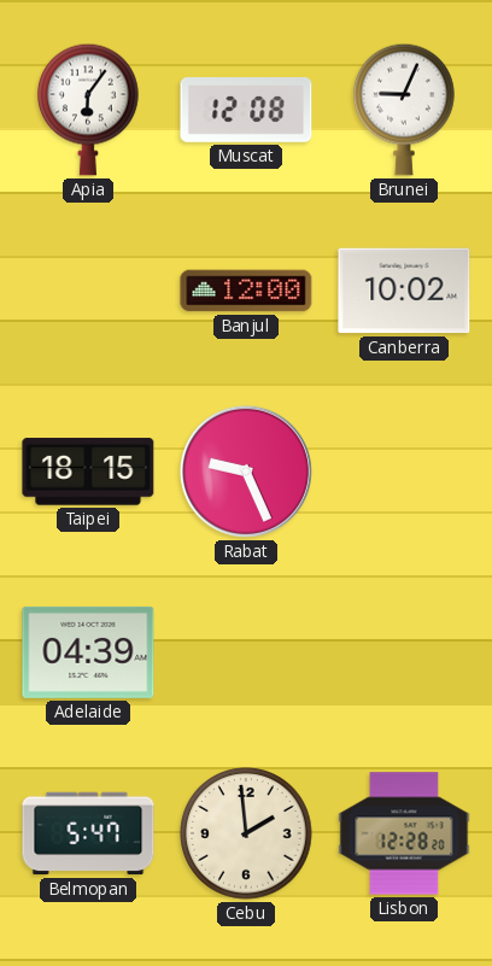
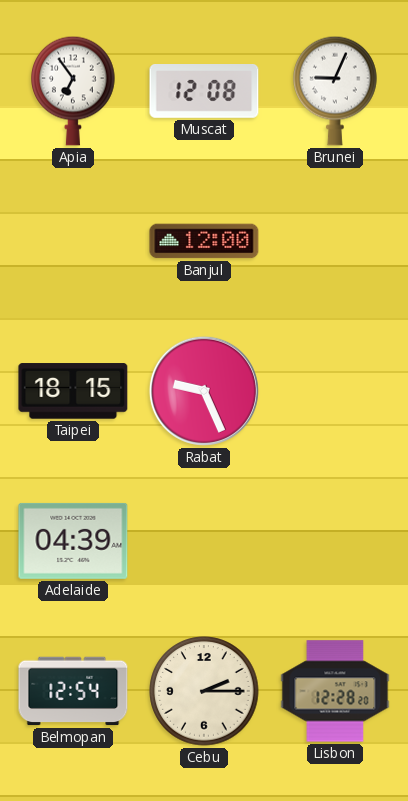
Apia: 6:06 -> 6:54
Canberra: 10:02 -> none
Belmopan: 5:47 -> 12:54
Cebu: 1:59 -> 2:15
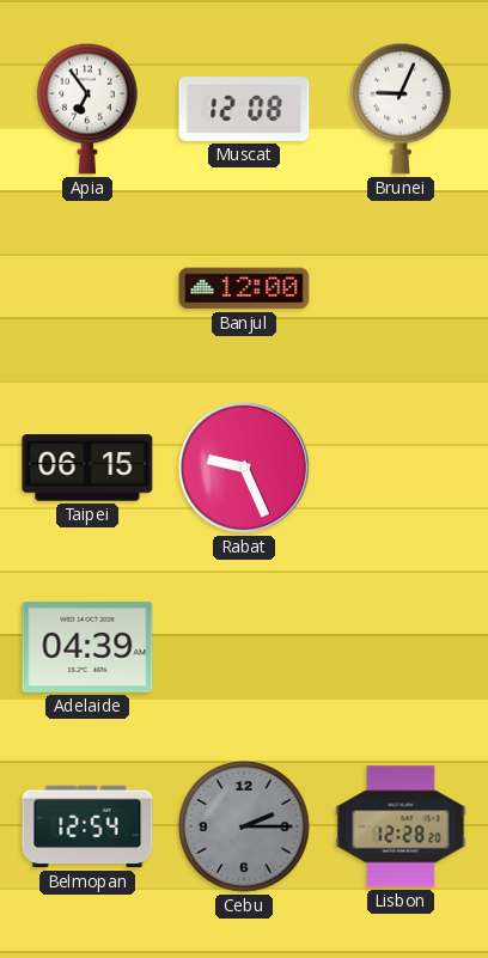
Taipei: 18:15 -> 06:15
Cebu dial: cream -> grey
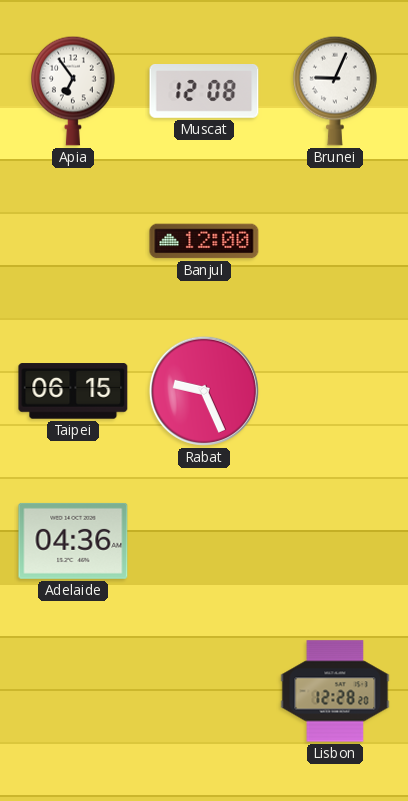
Adelaide: 04:39 -> 04:36
Belmopan: 12:54 -> none
Cebu: 2:15 -> none
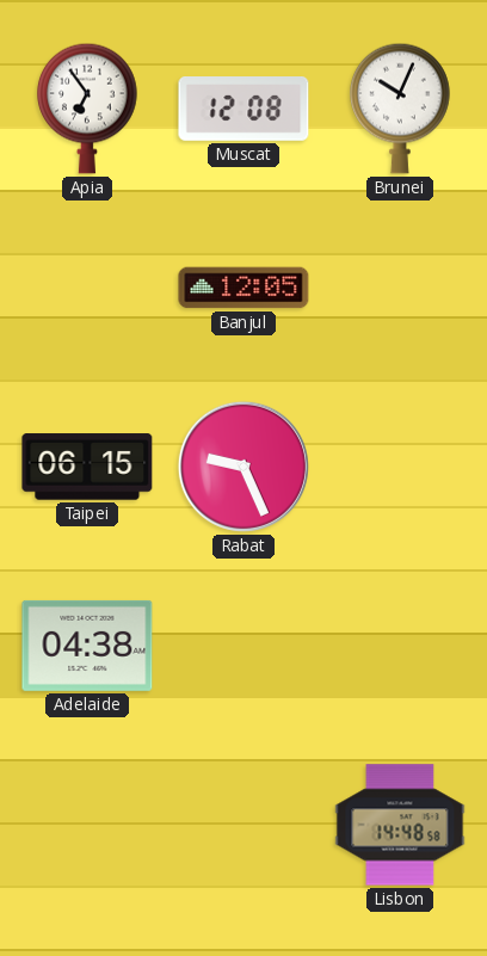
Brunei: 9:04 -> 10:04
Banjul: 12:00 -> 12:05
Adelaide: 04:36 -> 04:38
Lisbon: 12:28 -> 14:48
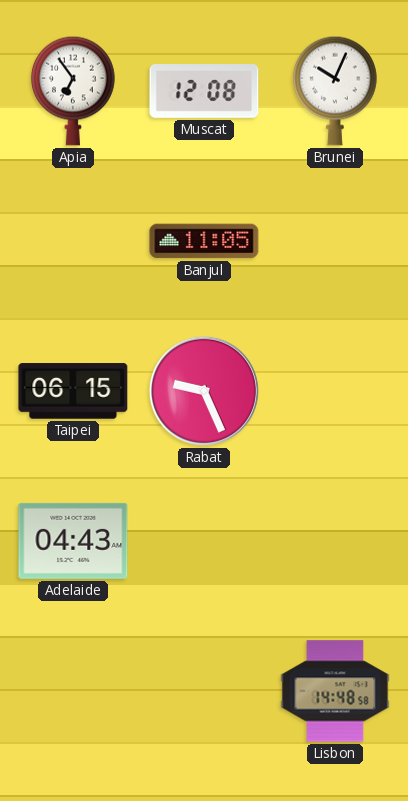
Banjul: 12:05 -> 11:05
Adelaide: 04:38 -> 04:43
